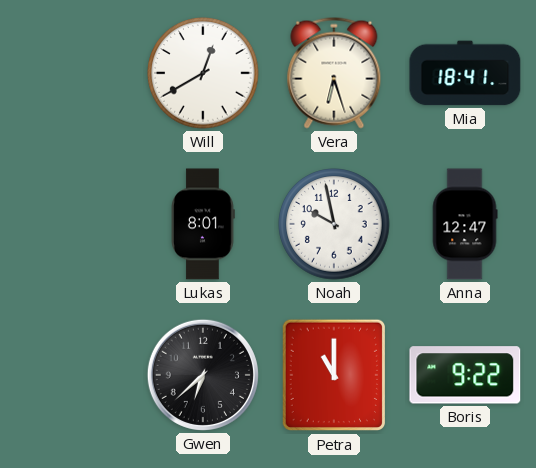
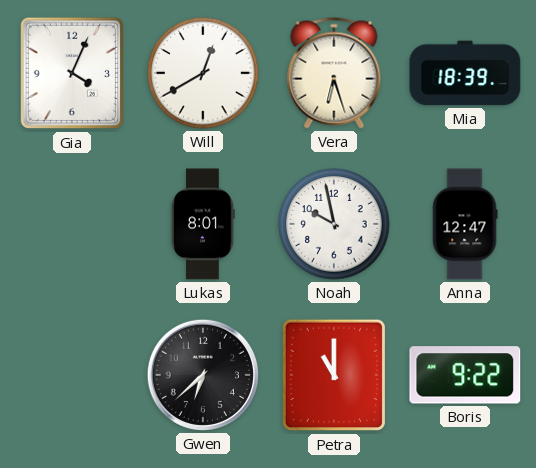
Gia: none -> 4:04
Mia: 18:41 -> 18:39
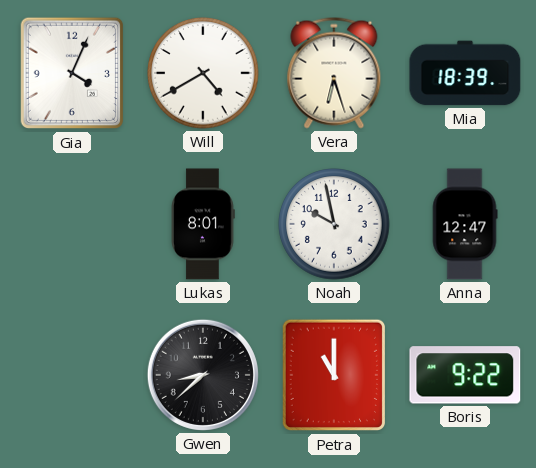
Will: 12:40 -> 4:40
Gwen: 6:38 -> 8:38
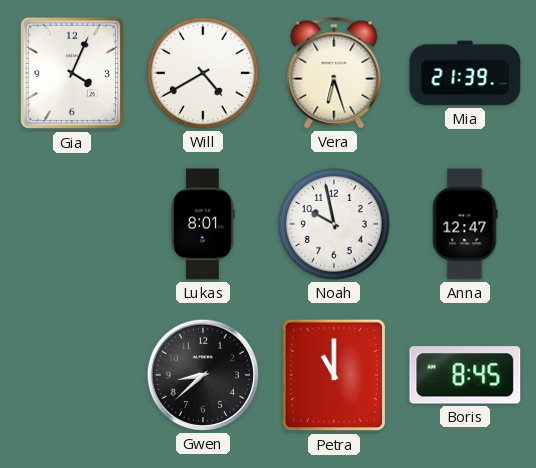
Mia: 18:39 -> 21:39
Boris: 9:22 -> 8:45
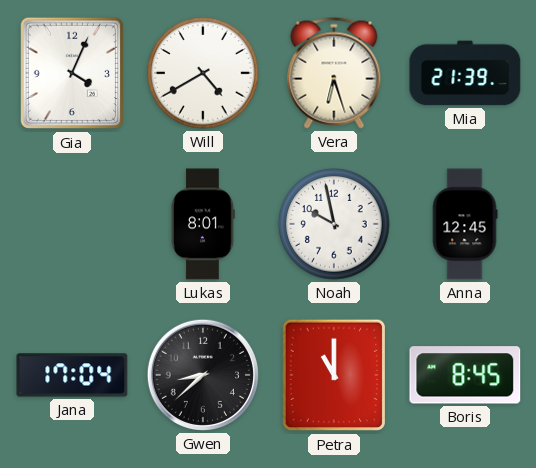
Anna: 12:47 -> 12:45
Jana: none -> 17:04
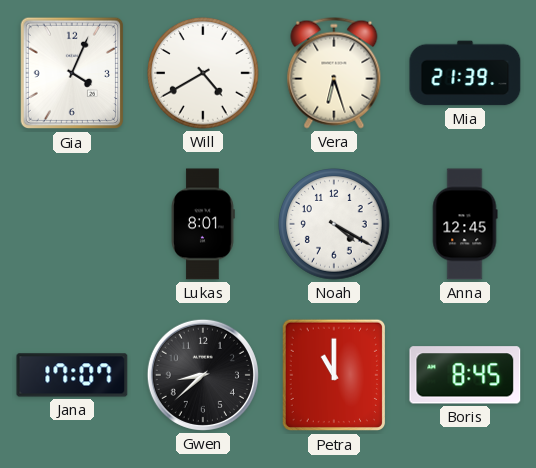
Noah: 9:58 -> 4:20
Jana: 17:04 -> 17:07
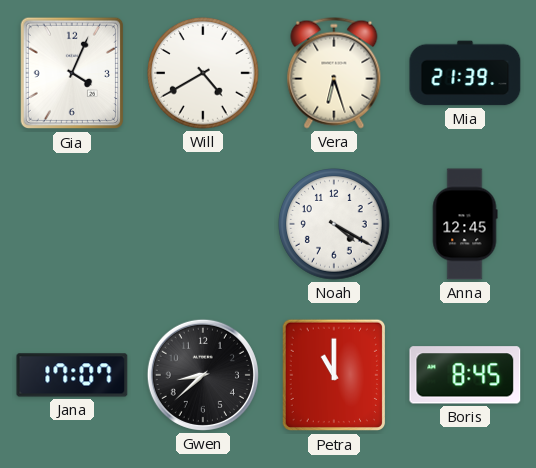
Lukas: 8:01 -> none
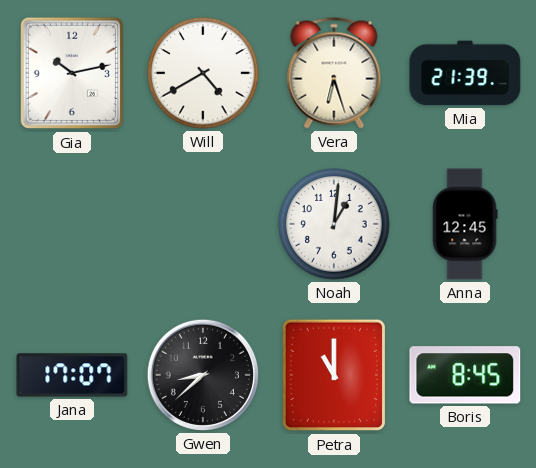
Gia: 4:04 -> 10:13
Noah: 4:20 -> 1:01
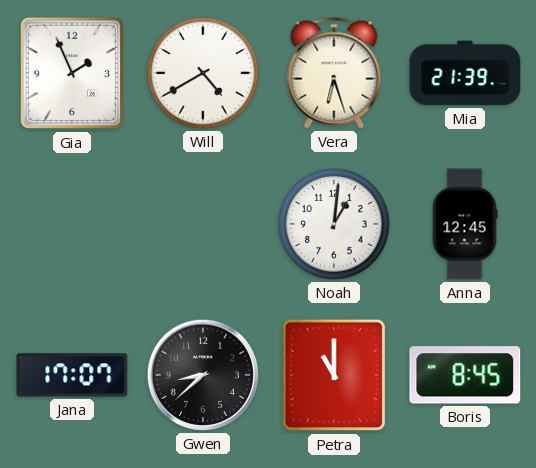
Gia: 10:13 -> 1:56
